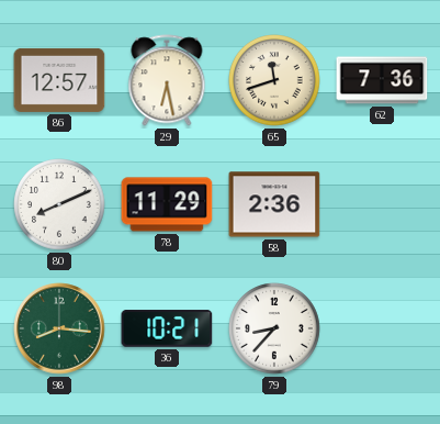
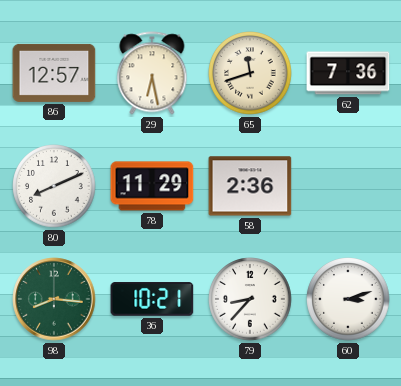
60: none -> 3:12
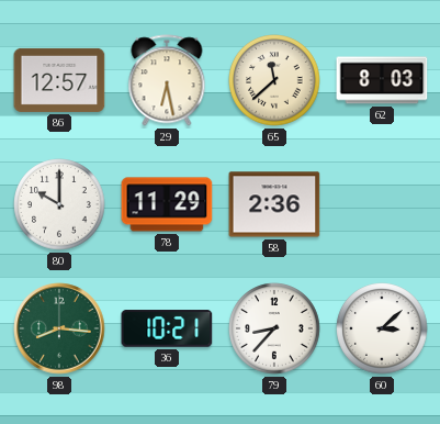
65: 11:42 -> 11:38
62: 7:36 -> 8:03
80: 8:11 -> 10:00
60: 3:12 -> 3:08
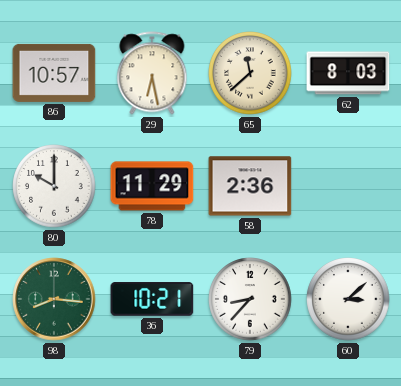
86: 12:57 -> 10:57
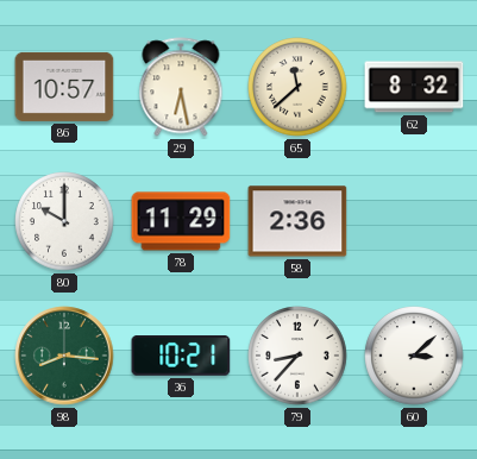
62: 8:03 -> 8:32
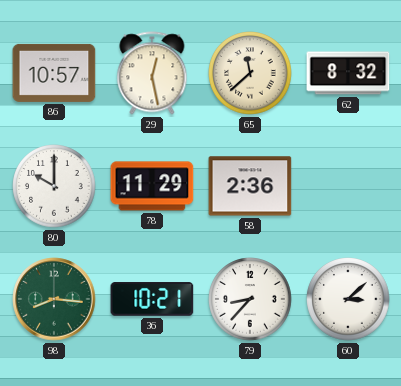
29: 6:28 -> 12:28
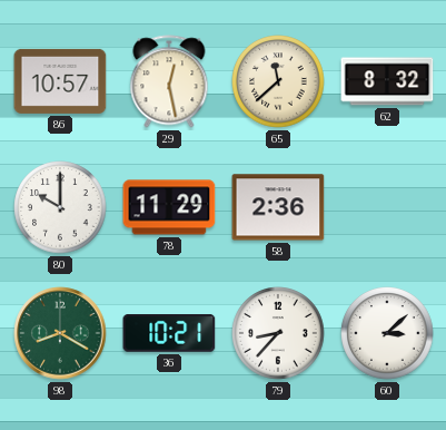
98: 8:16 -> 8:20
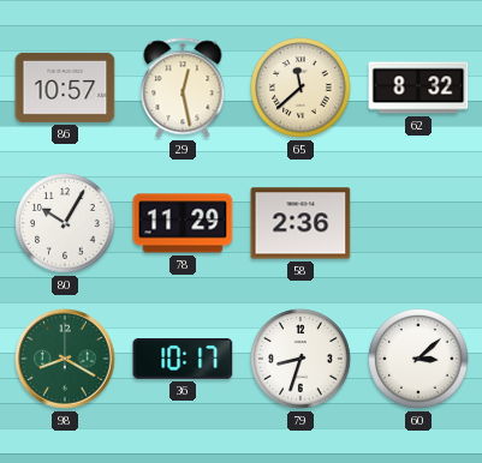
80: 10:00 -> 10:05
36: 10:21 -> 10:17
79: 8:37 -> 8:33
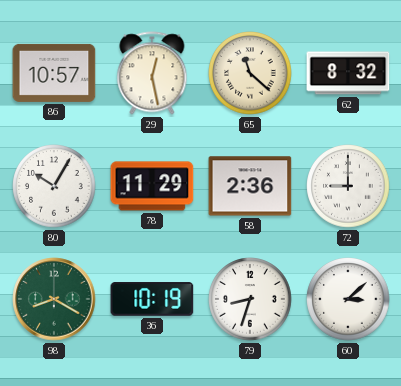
65: 11:38 -> 11:22
72: none -> 9:00
36: 10:17 -> 10:19
